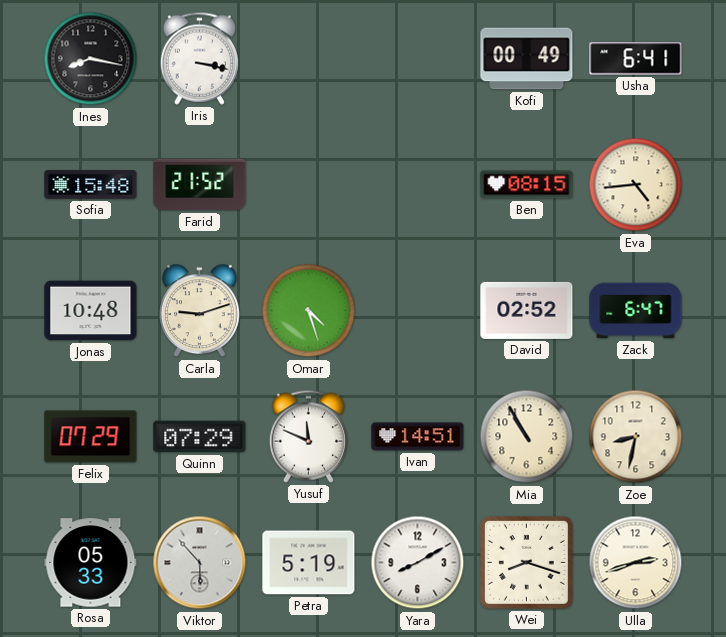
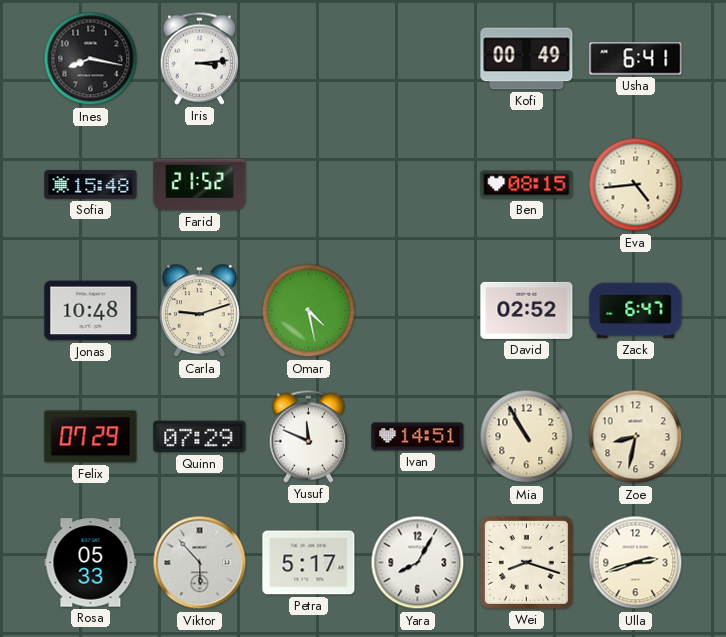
Iris: 3:17 -> 3:14
Omar: 4:27 -> 4:28
Petra: 5:19 -> 5:17
Yara: 8:10 -> 8:05
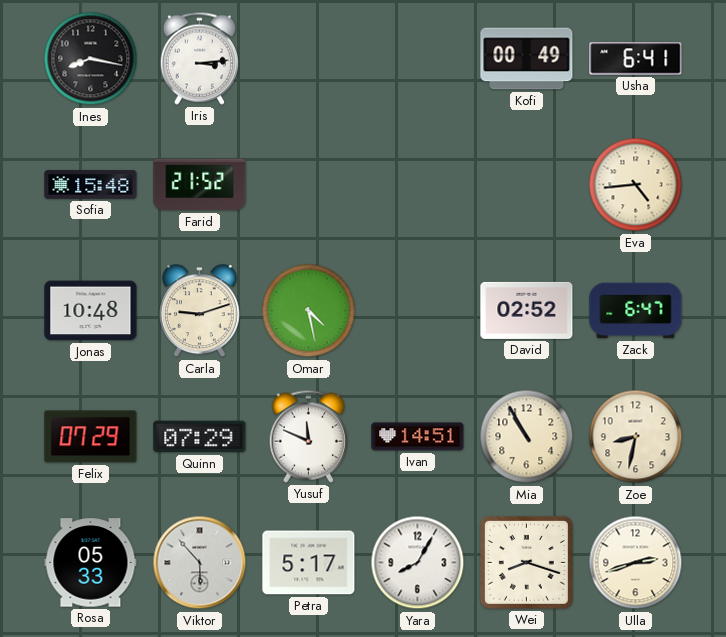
Ben: 08:15 -> none
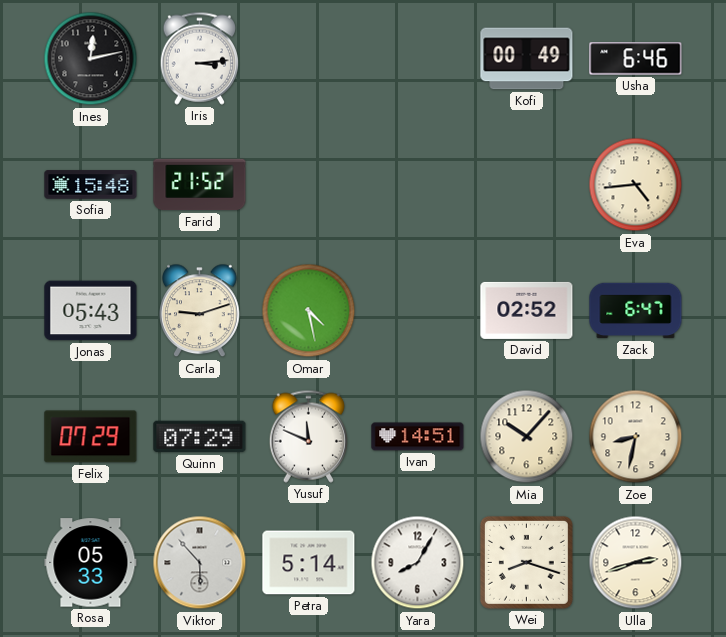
Ines: 8:17 -> 12:13
Usha: 6:41 -> 6:46
Jonas: 10:48 -> 05:43
Mia: 10:55 -> 10:07
Petra: 5:17 -> 5:14
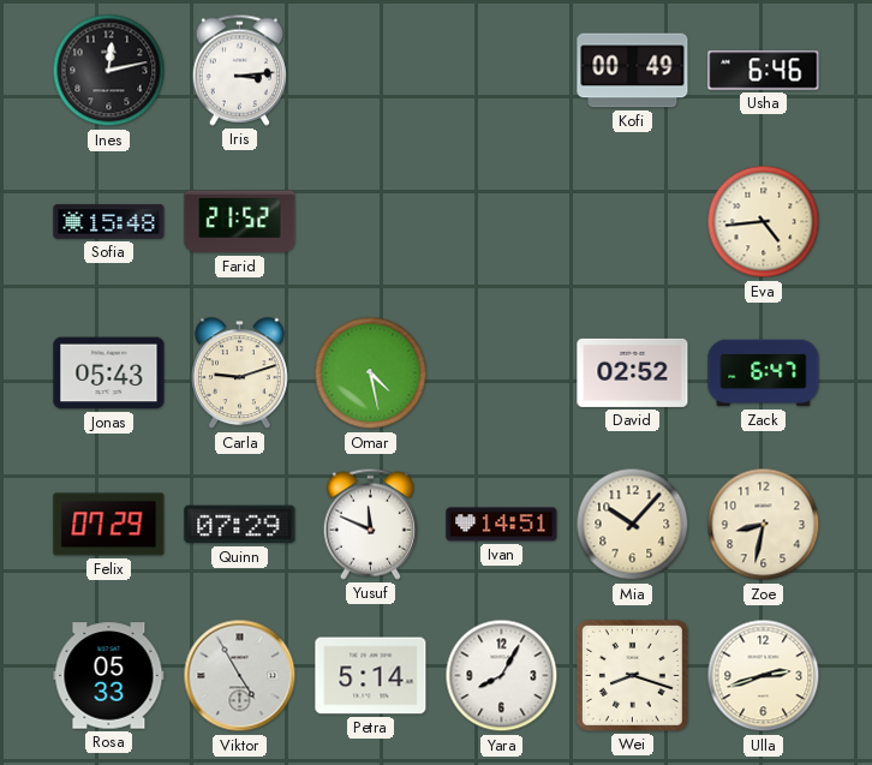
Viktor: 5:53 -> 4:55
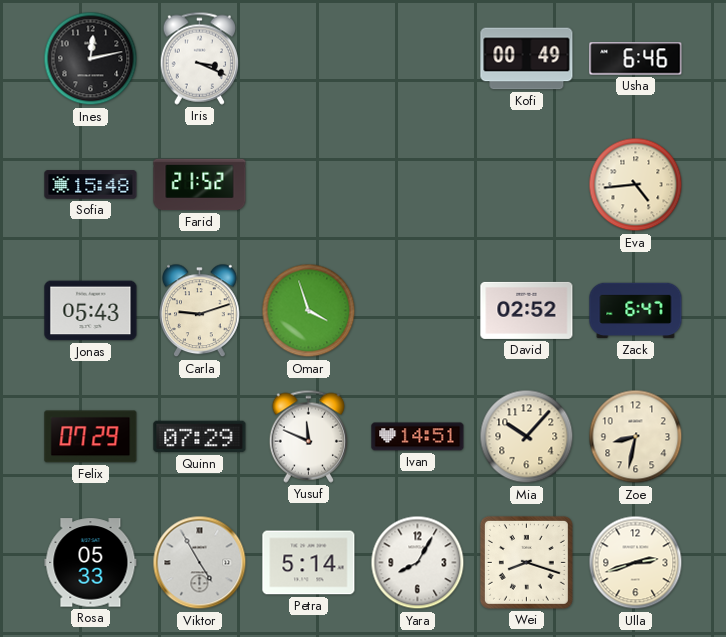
Iris: 3:14 -> 3:19
Omar: 4:28 -> 3:57
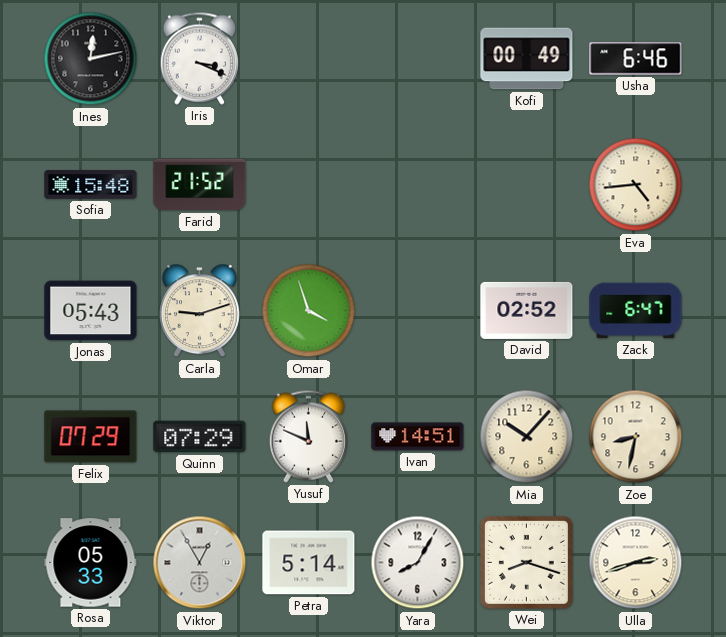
Viktor: 4:55 -> 12:55
